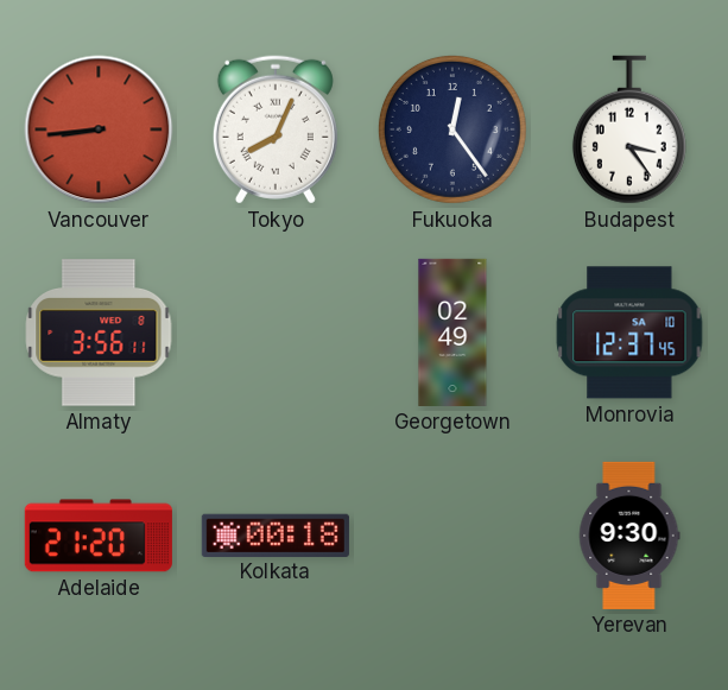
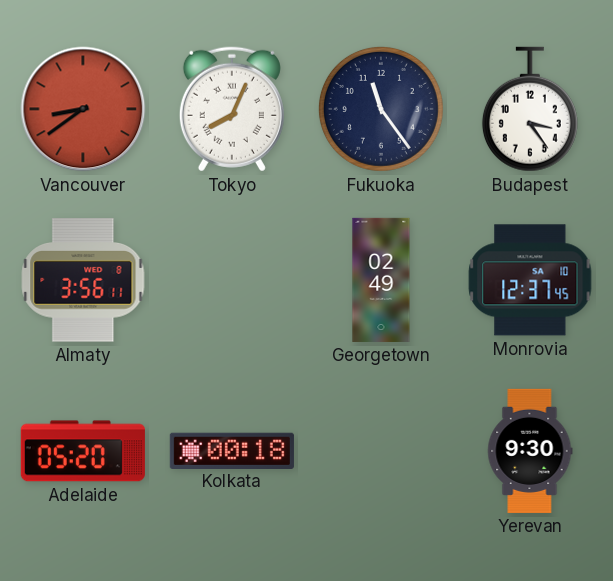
Vancouver: 8:44 -> 8:39
Fukuoka: 12:24 -> 11:24
Adelaide: 21:20 -> 05:20
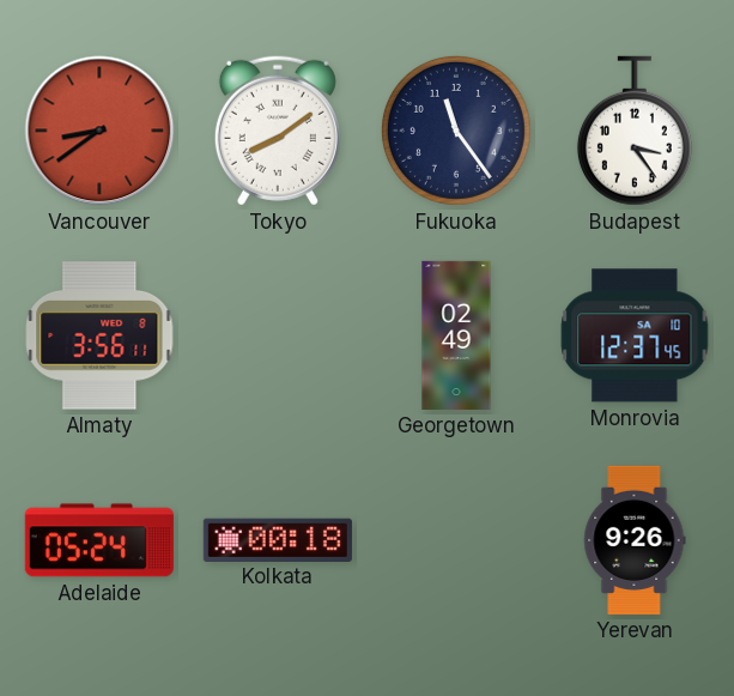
Tokyo: 8:04 -> 8:09
Adelaide: 05:20 -> 05:24
Yerevan: 9:30 -> 9:26
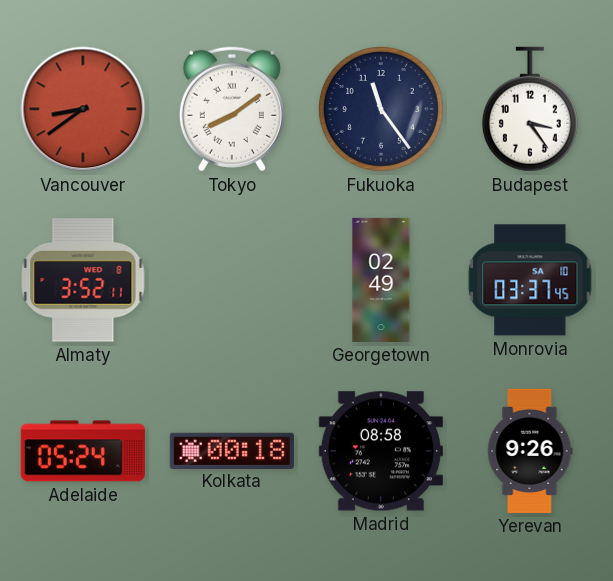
Almaty: 3:56 -> 3:52
Monrovia: 12:37 -> 03:37
Madrid: none -> 08:58
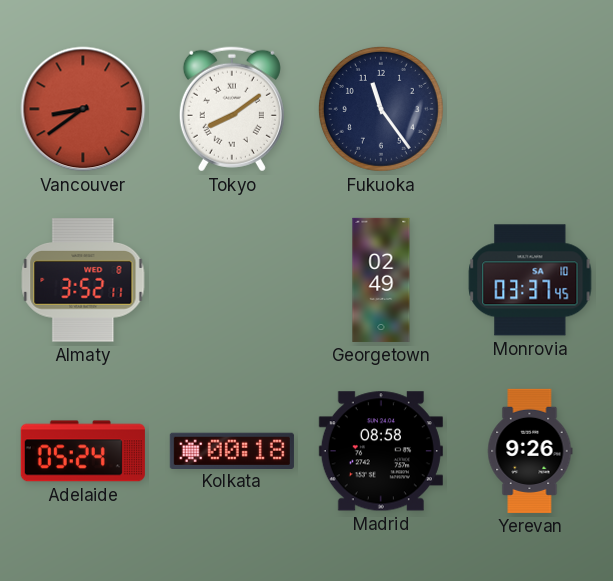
Budapest: 3:24 -> none
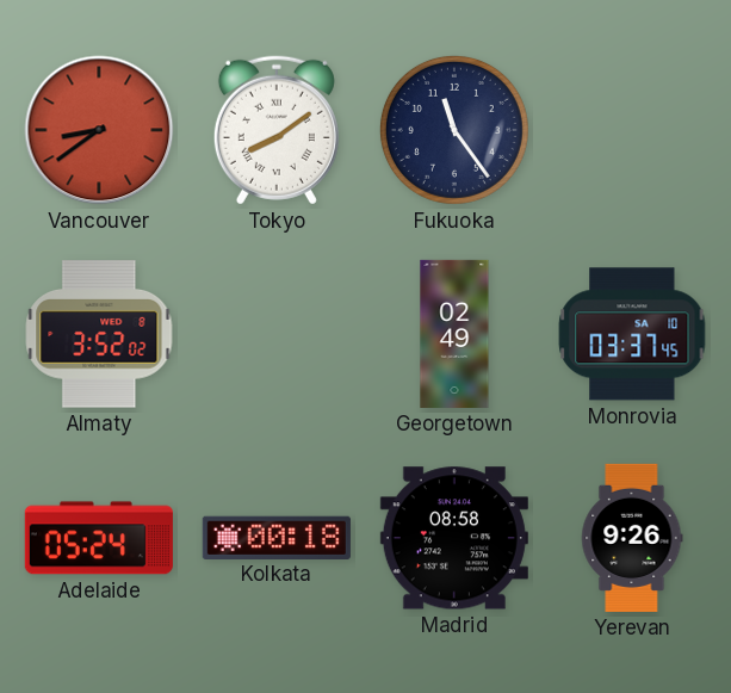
Almaty: 3:52:11 -> 3:52:02
